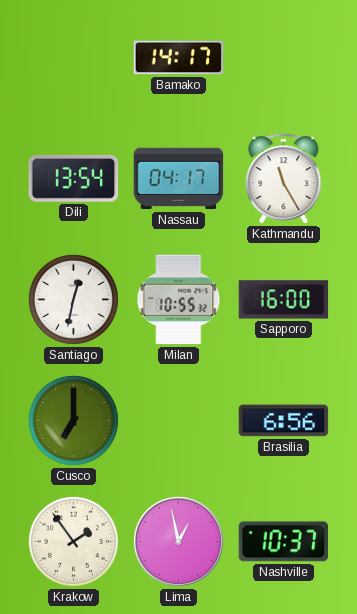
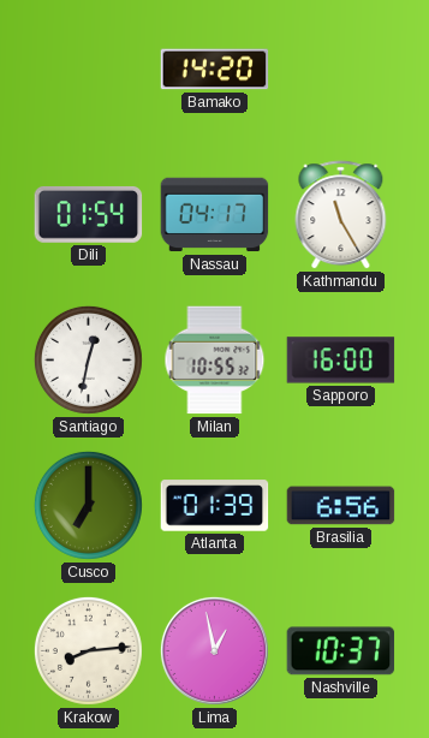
Bamako: 14:17 -> 14:20
Dili: 13:54 -> 01:54
Atlanta: none -> 01:39
Krakow: 1:54 -> 8:14
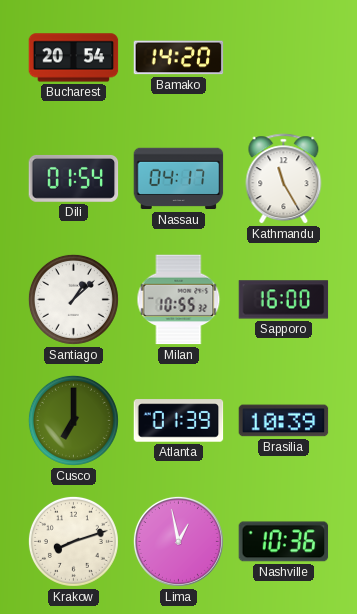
Bucharest: none -> 20:54
Santiago: 12:32 -> 1:08
Brasilia: 6:56 -> 10:39
Krakow: 8:14 -> 8:12
Nashville: 10:37 -> 10:36
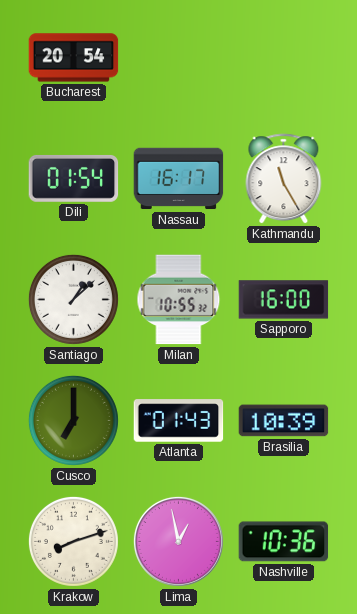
Bamako: 14:20 -> none
Nassau: 04:17 -> 16:17
Atlanta: 01:39 -> 01:43
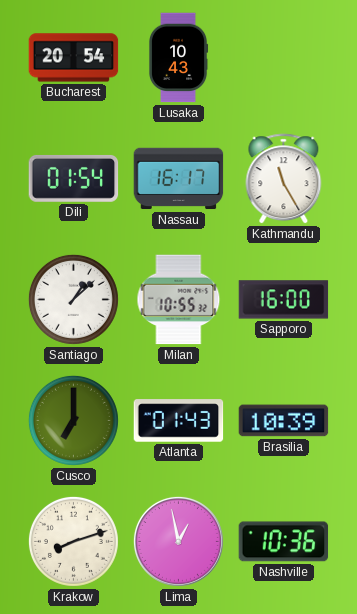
Lusaka: none -> 10:43
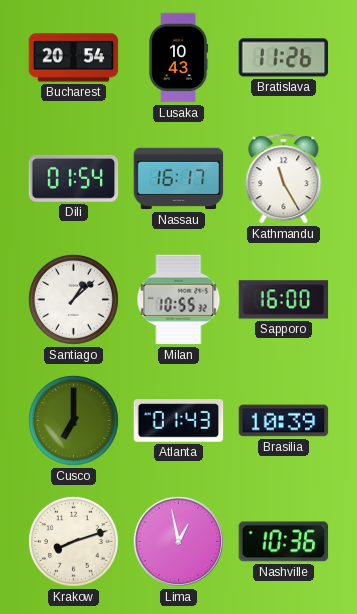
Bratislava: none -> 11:26
